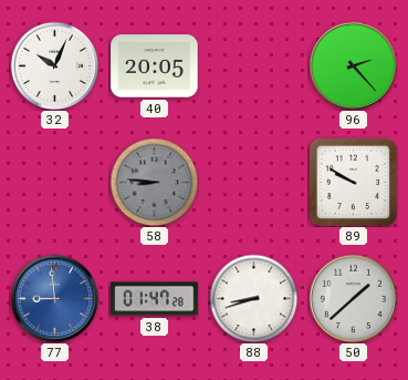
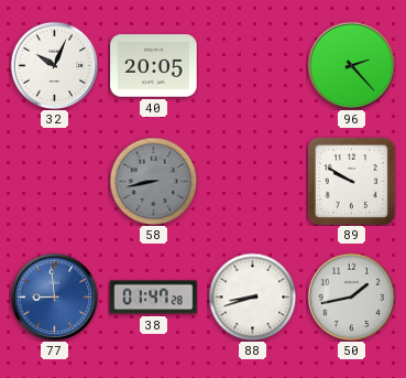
58: 8:46 -> 8:43
50: 1:38 -> 1:43
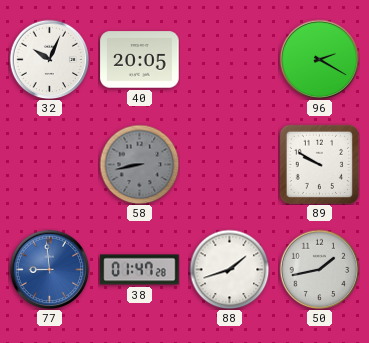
96: 2:23 -> 2:20
88: 8:42 -> 1:42
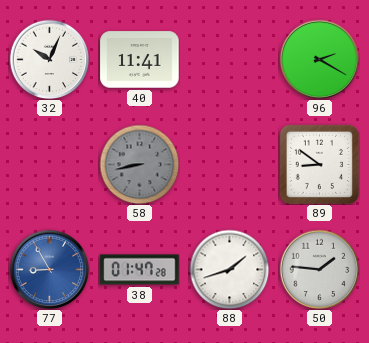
40: 20:05 -> 11:41
89: 9:50 -> 8:51
77: 8:59 -> 8:55
50: 1:43 -> 1:46
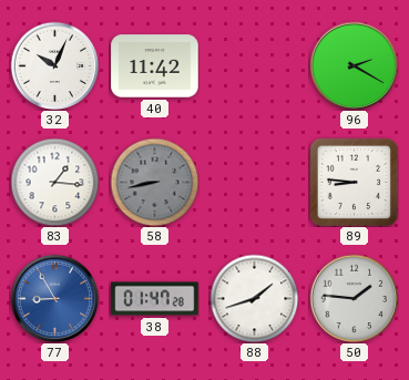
40: 11:41 -> 11:42
83: none -> 1:16
89: 8:51 -> 8:46
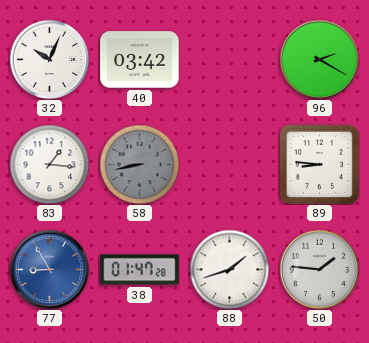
40: 11:42 -> 03:42
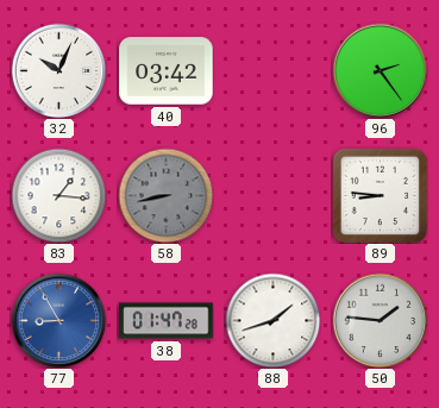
96: 2:20 -> 2:24
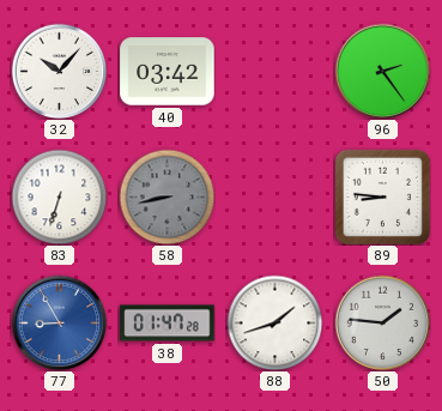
32: 10:04 -> 10:07
83: 1:16 -> 6:33
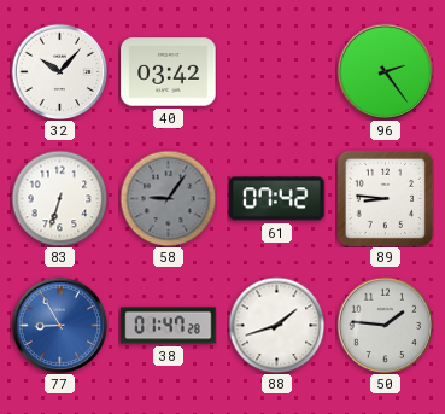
58: 8:43 -> 9:06
61: none -> 07:42
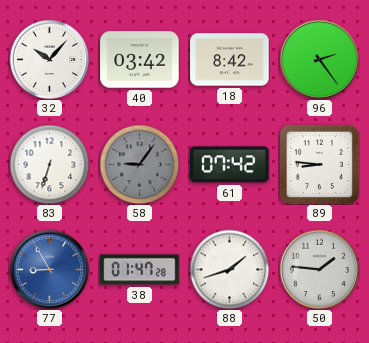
18: none -> 8:42
